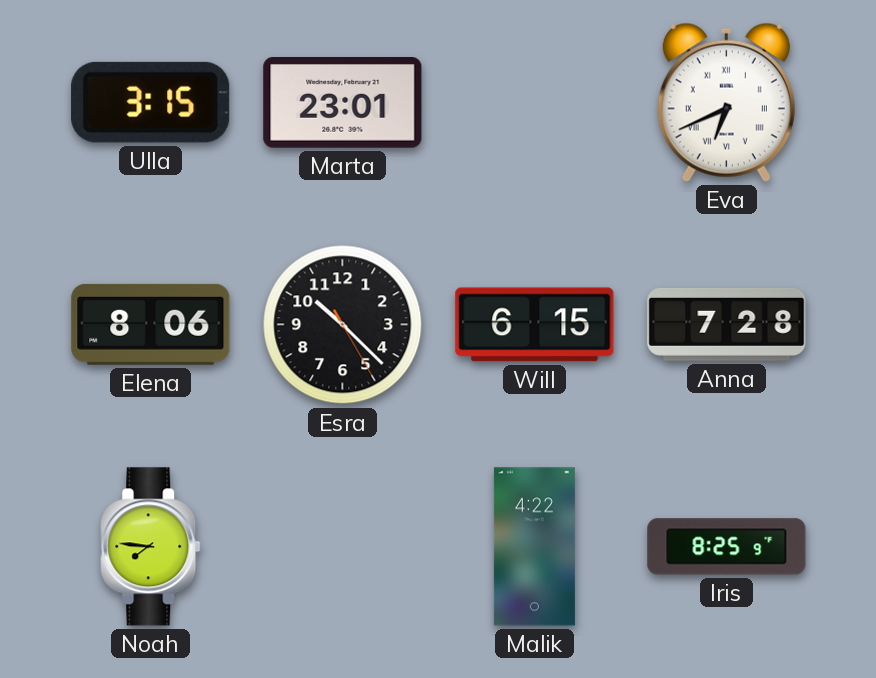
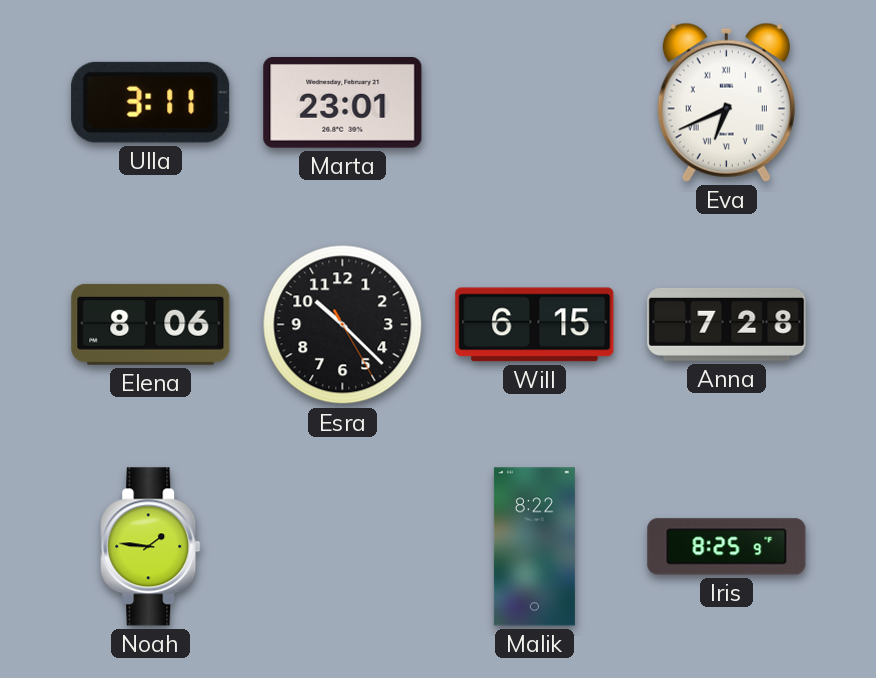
Ulla: 3:15 -> 3:11
Noah: 7:46 -> 1:46
Malik: 4:22 -> 8:22
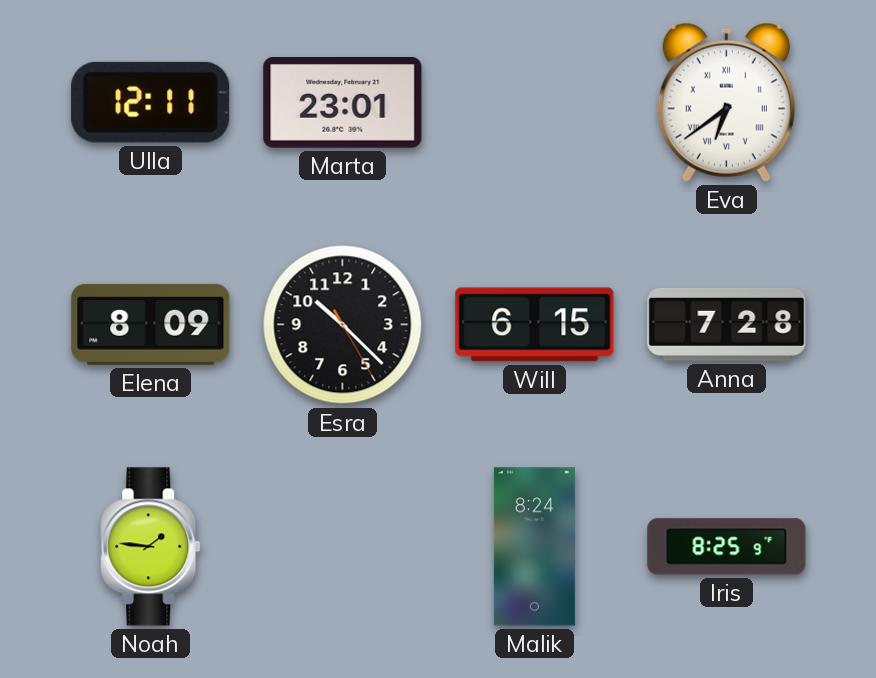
Ulla: 3:11 -> 12:11
Eva: 6:41 -> 6:39
Elena: 8:06 -> 8:09
Malik: 8:22 -> 8:24
